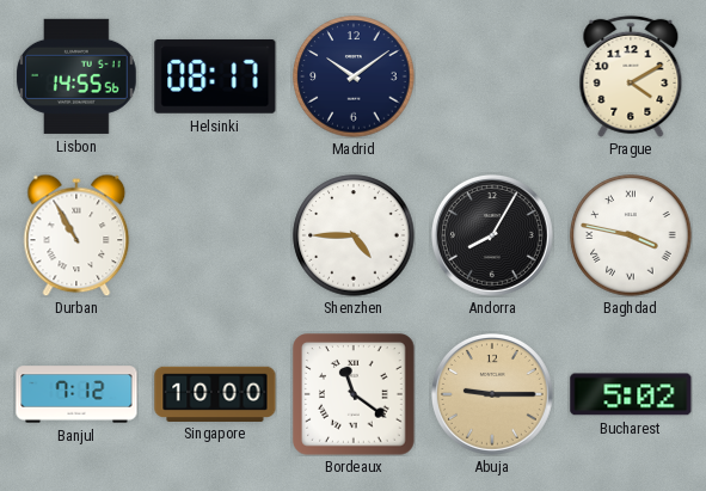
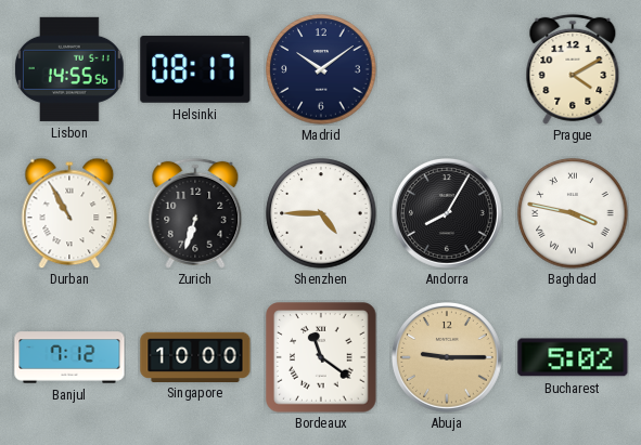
Zurich: none -> 6:33
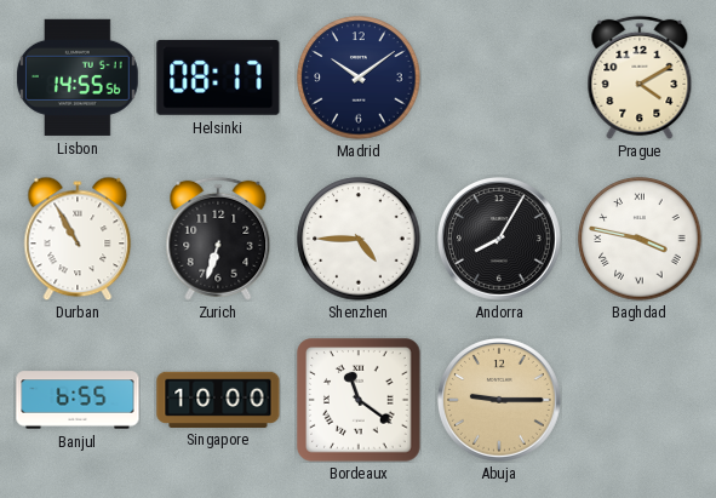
Banjul: 7:12 -> 6:55
Bucharest: 5:02 -> none
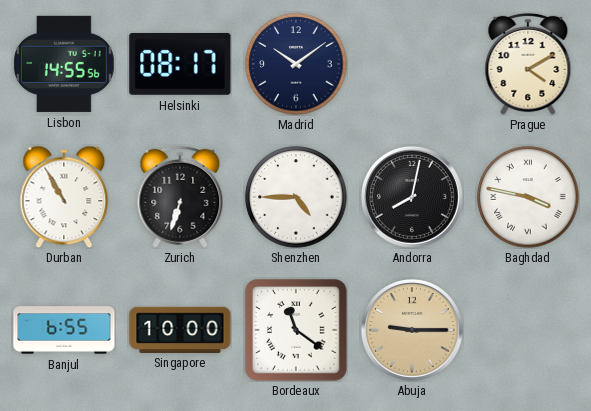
Andorra: 8:05 -> 8:02
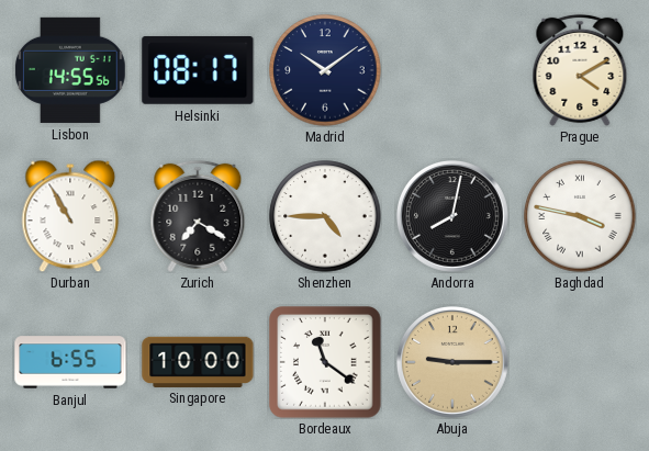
Zurich: 6:33 -> 7:20
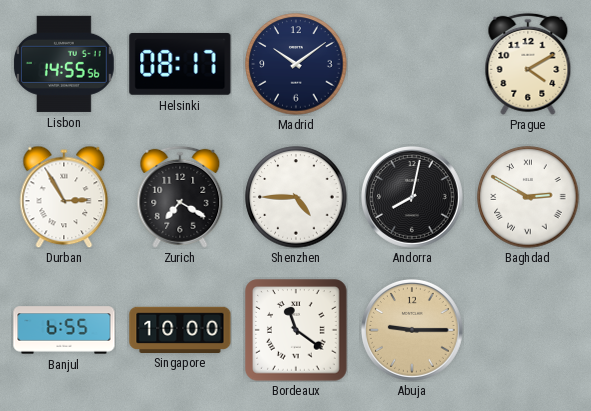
Durban: 10:55 -> 2:55
Baghdad: 3:47 -> 2:50
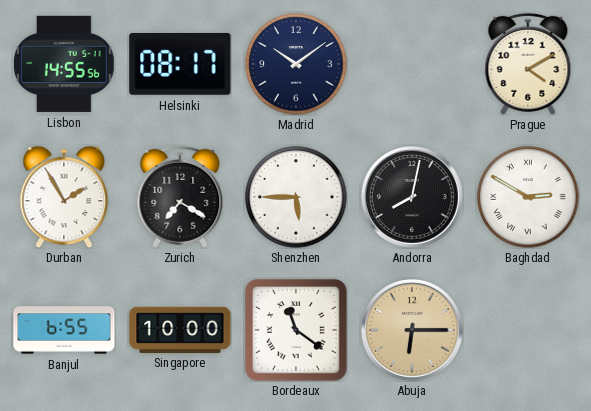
Durban: 2:55 -> 1:55
Shenzhen: 4:45 -> 5:45
Abuja: 9:15 -> 6:15
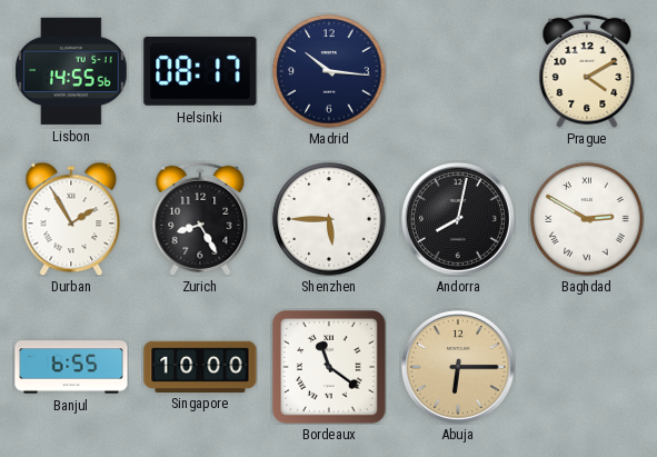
Madrid: 10:09 -> 10:16
Zurich: 7:20 -> 8:25
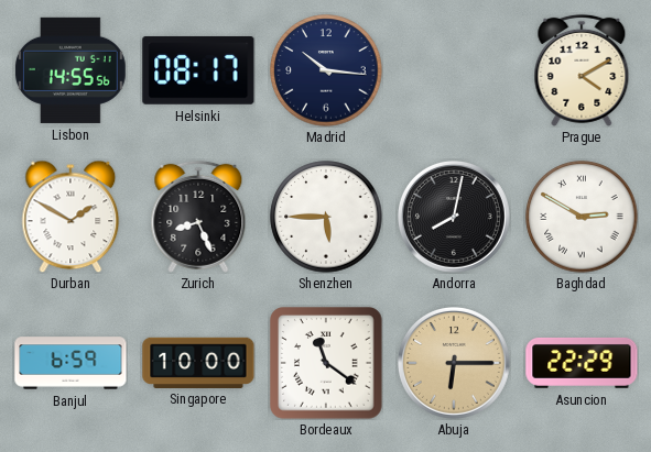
Durban: 1:55 -> 1:50
Zurich: 8:25 -> 8:26
Banjul: 6:55 -> 6:59
Asuncion: none -> 22:29
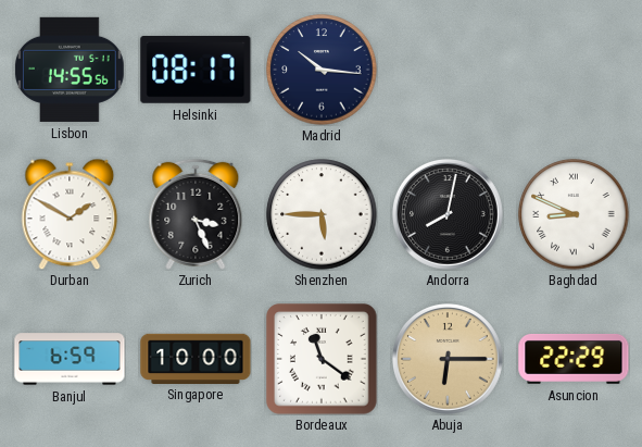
Prague: 4:10 -> none
Zurich: 8:26 -> 3:26
Baghdad: 2:50 -> 8:49
